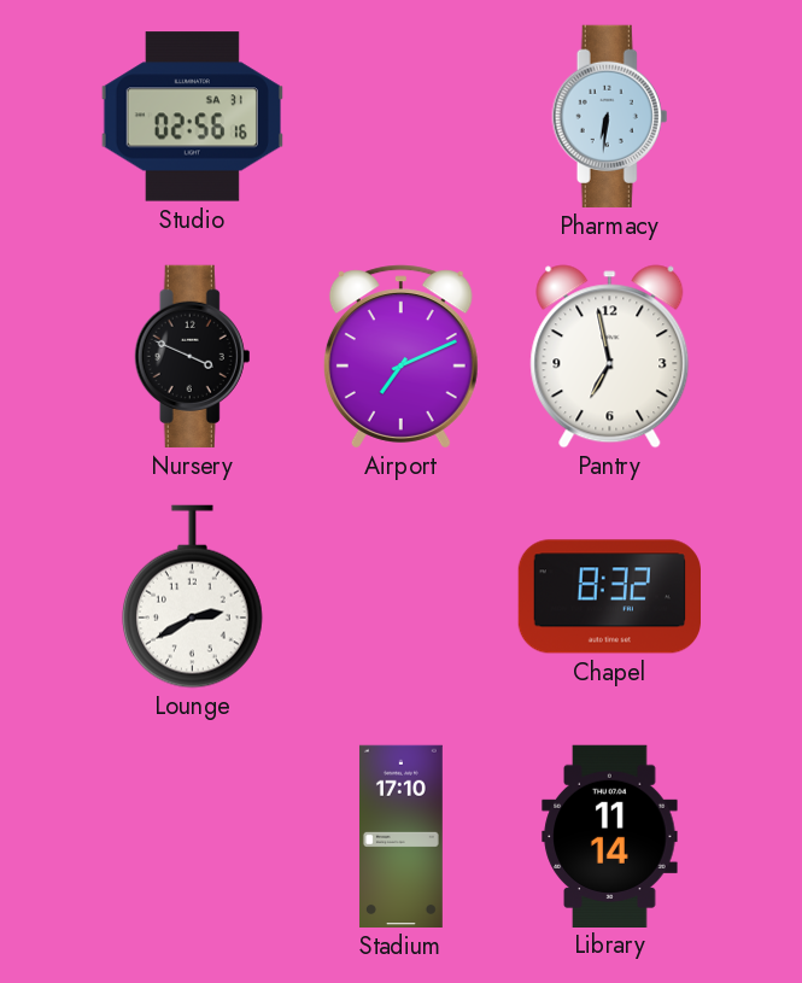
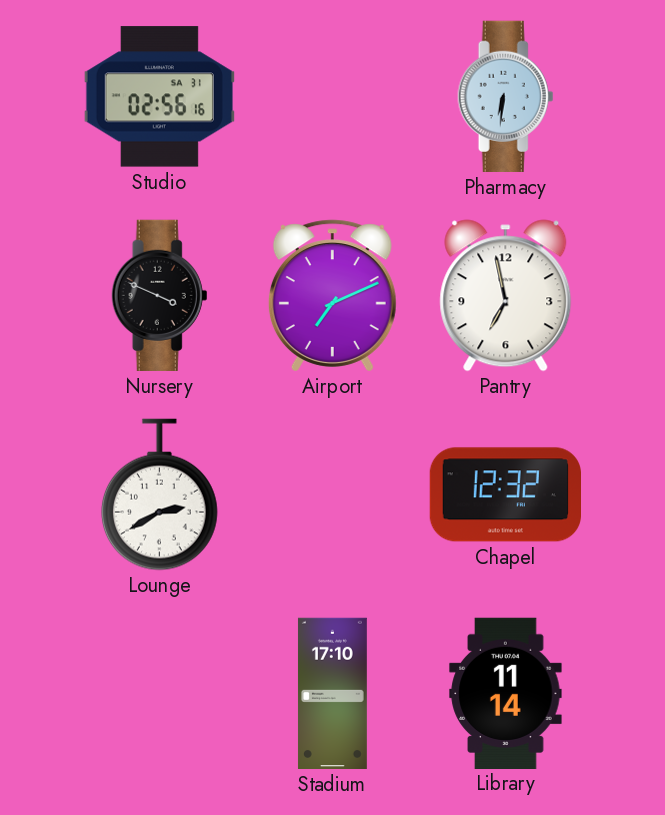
Chapel: 8:32 -> 12:32
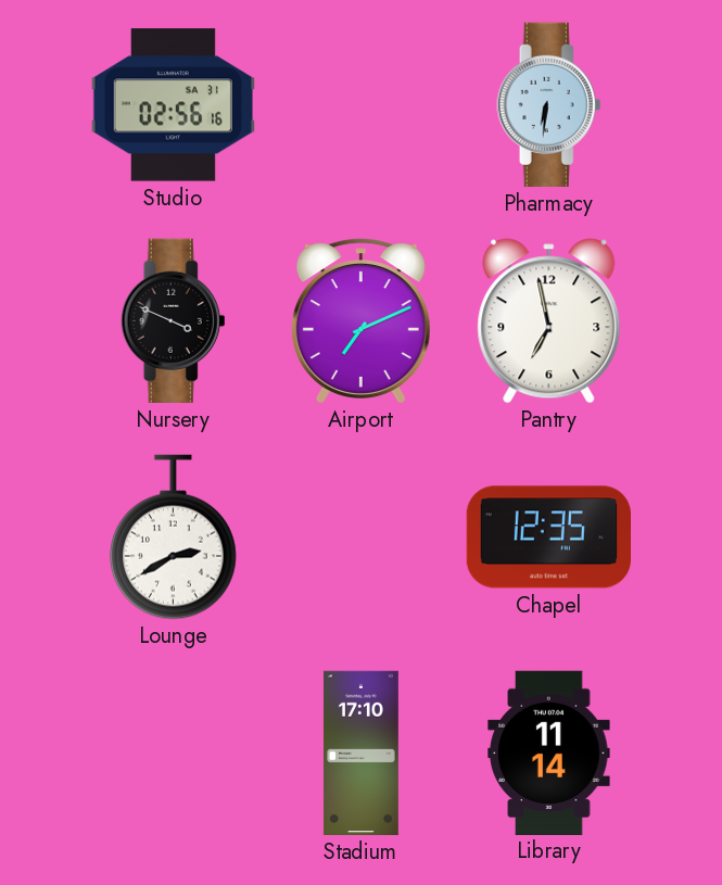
Chapel: 12:32 -> 12:35
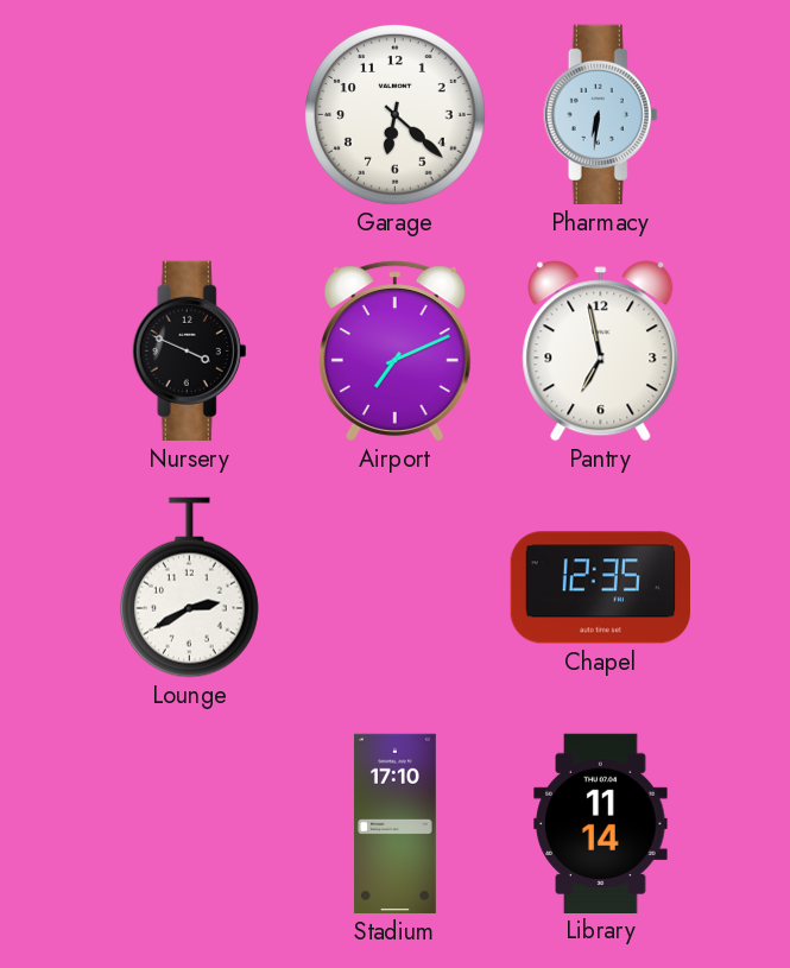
Studio: 02:56 -> none
Garage: none -> 6:22
